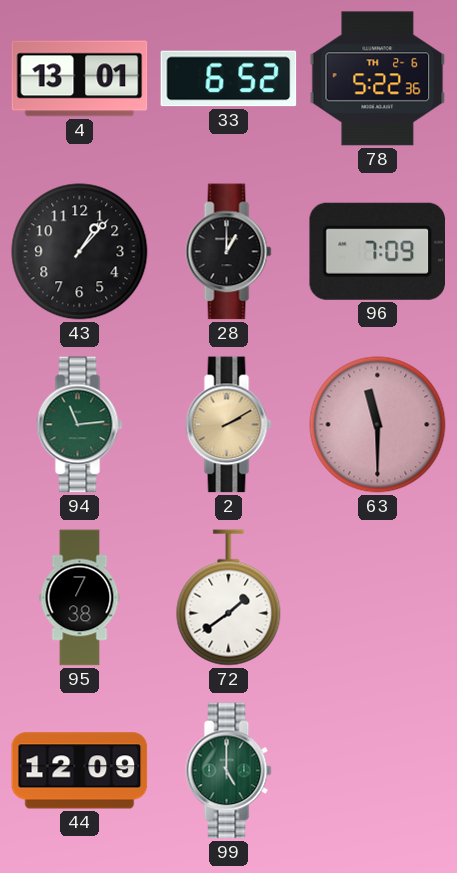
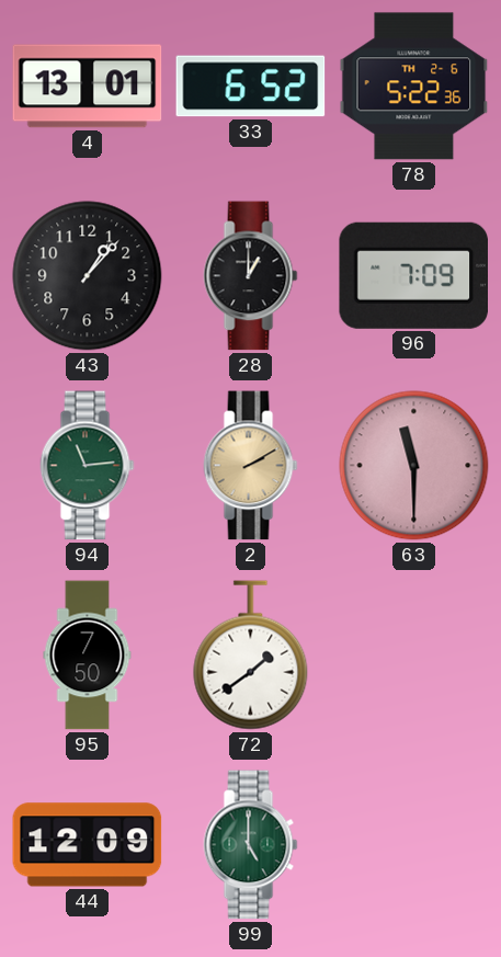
95: 7:38 -> 7:50
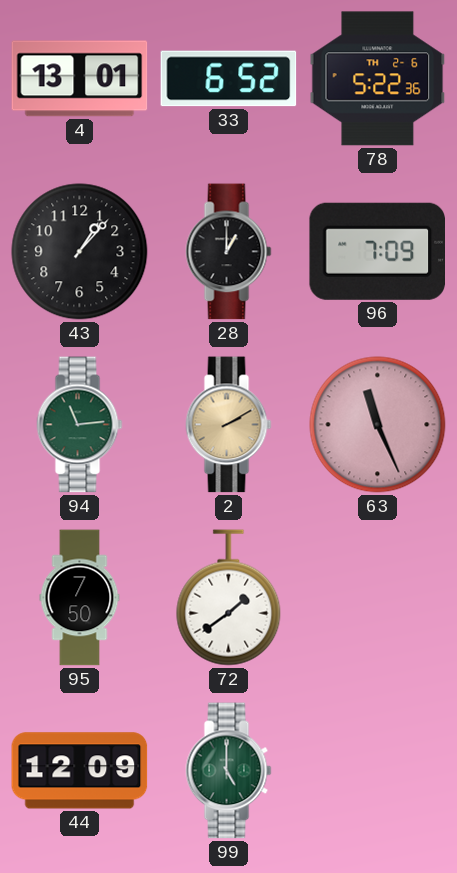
63: 11:30 -> 11:26
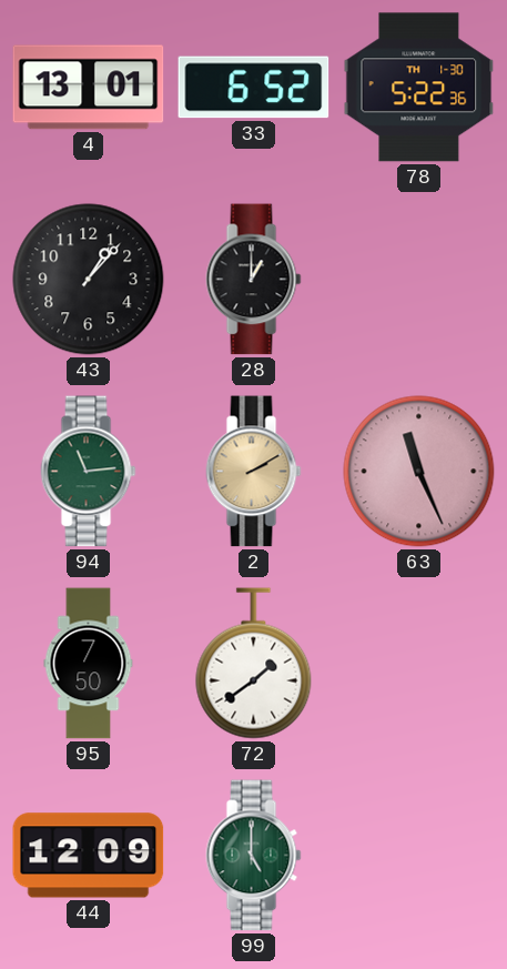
78 date: TH 2-6 -> TH 1-30
96: 7:09 -> none
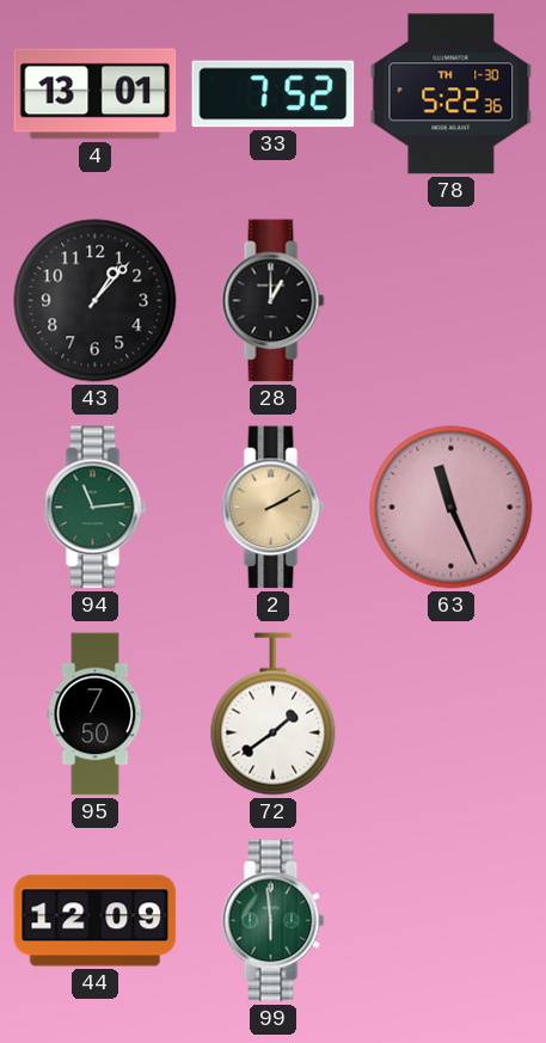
33: 6:52 -> 7:52
99: 5:00 -> 5:59
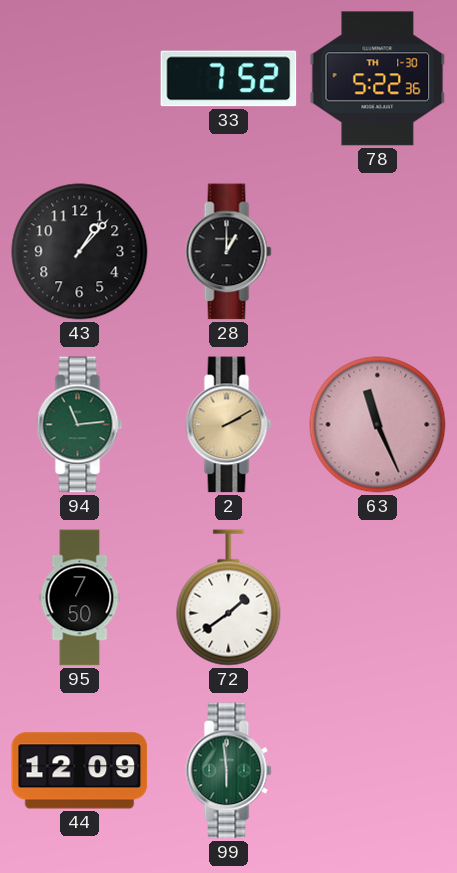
4: 13:01 -> none
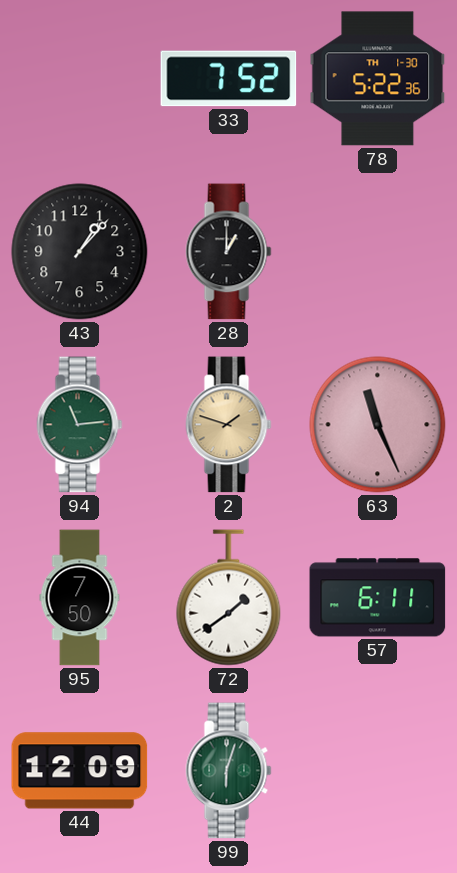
2: 2:10 -> 1:48
57: none -> 6:11
99: 5:59 -> 6:03
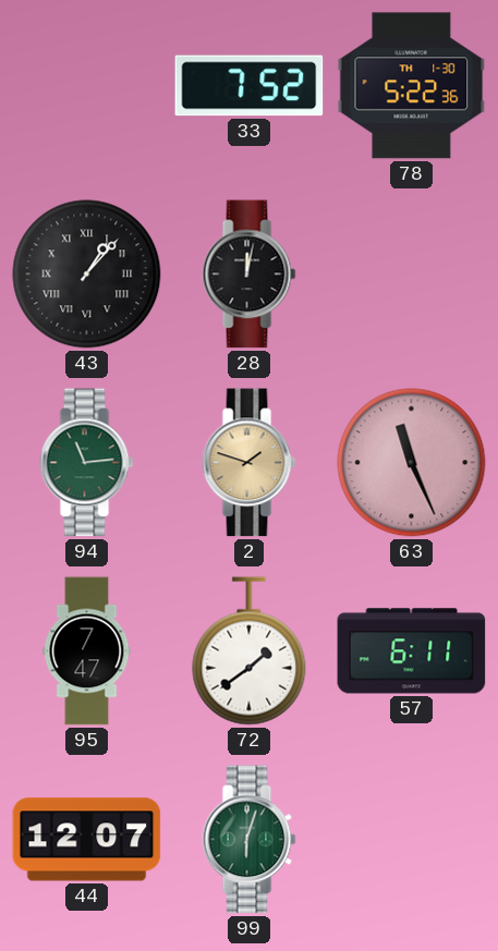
43 numerals: Arabic -> Roman
28: 1:00 -> 12:02
95: 7:50 -> 7:47
44: 12:09 -> 12:07
